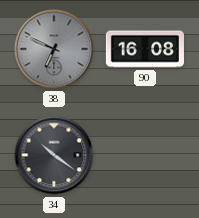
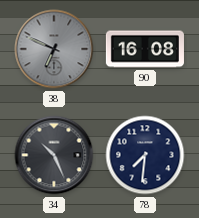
34: 10:21 -> 10:26
78: none -> 7:31
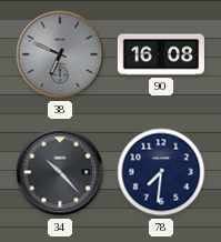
34: 10:26 -> 10:23
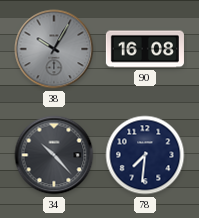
38: 6:49 -> 10:05
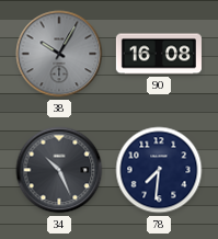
34: 10:23 -> 10:26
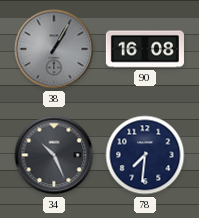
38: 10:05 -> 1:05
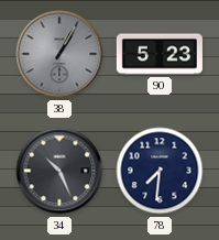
90: 16:08 -> 5:23
